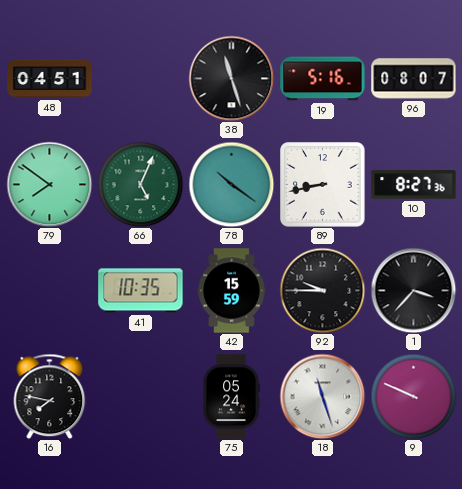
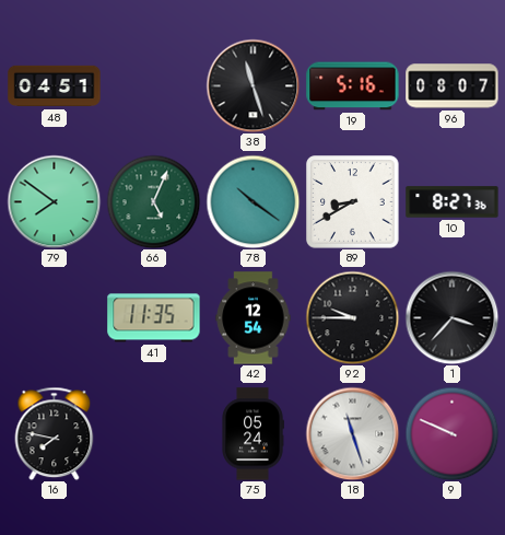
89: 8:43 -> 8:40
41: 10:35 -> 11:35
42: 15:59 -> 12:54
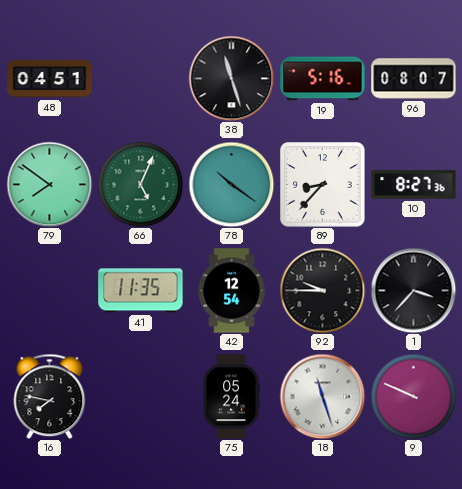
89: 8:40 -> 8:37
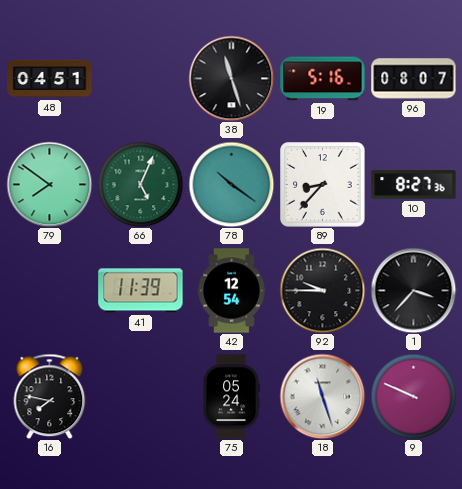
41: 11:35 -> 11:39
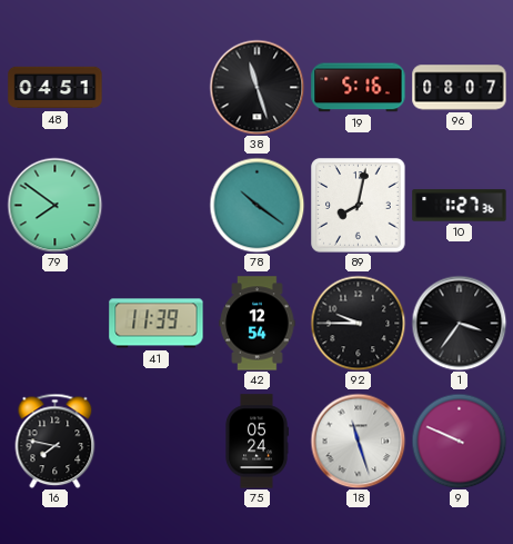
66: 5:04 -> none
89: 8:37 -> 8:02
10: 8:27 -> 1:27
1: 3:37 -> 3:36
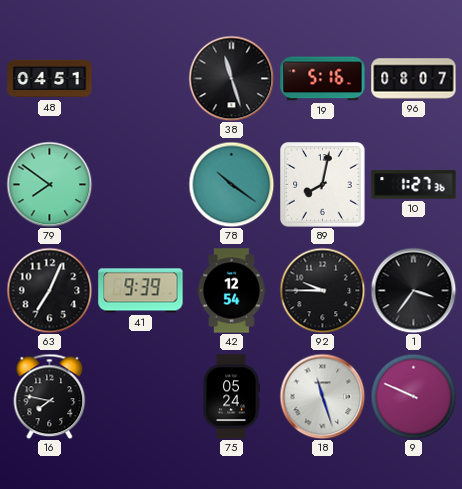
63: none -> 7:04
41: 11:39 -> 9:39
